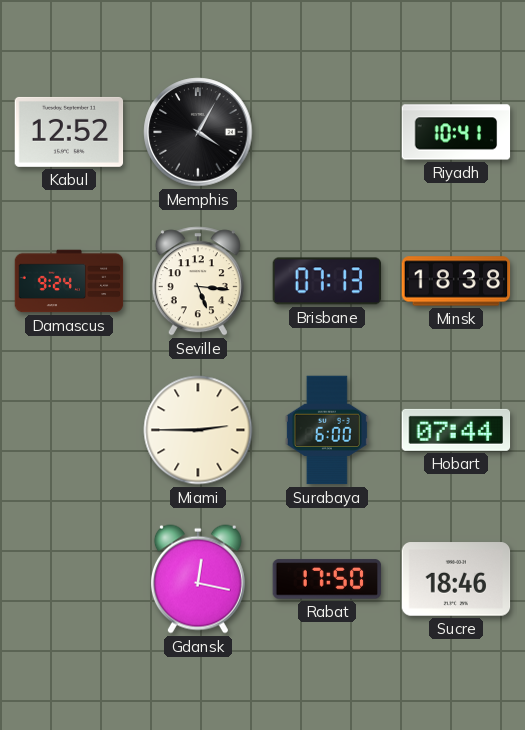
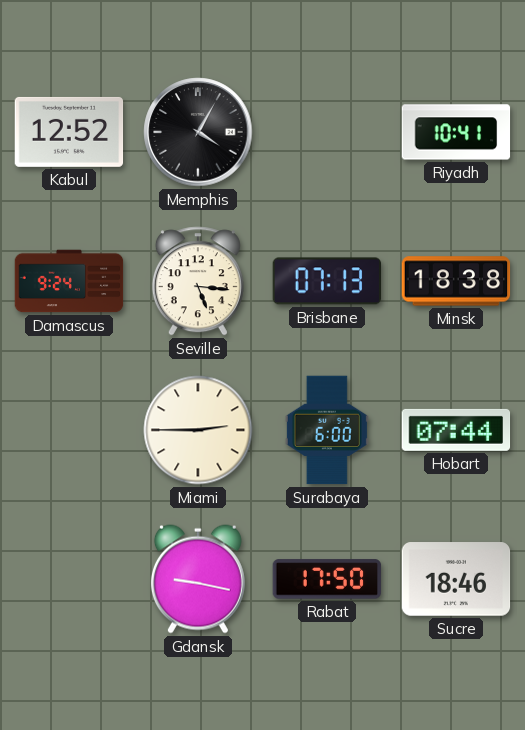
Gdansk: 12:17 -> 9:17
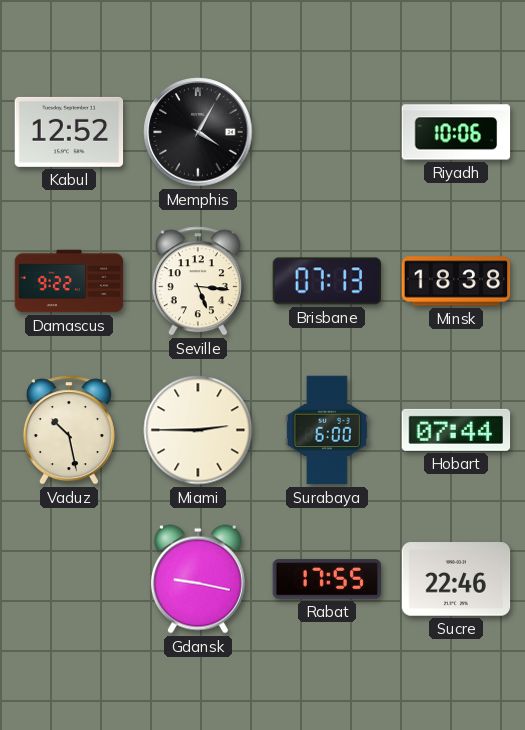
Riyadh: 10:41 -> 10:06
Damascus: 9:24 -> 9:22
Vaduz: none -> 10:28
Rabat: 17:50 -> 17:55
Sucre: 18:46 -> 22:46
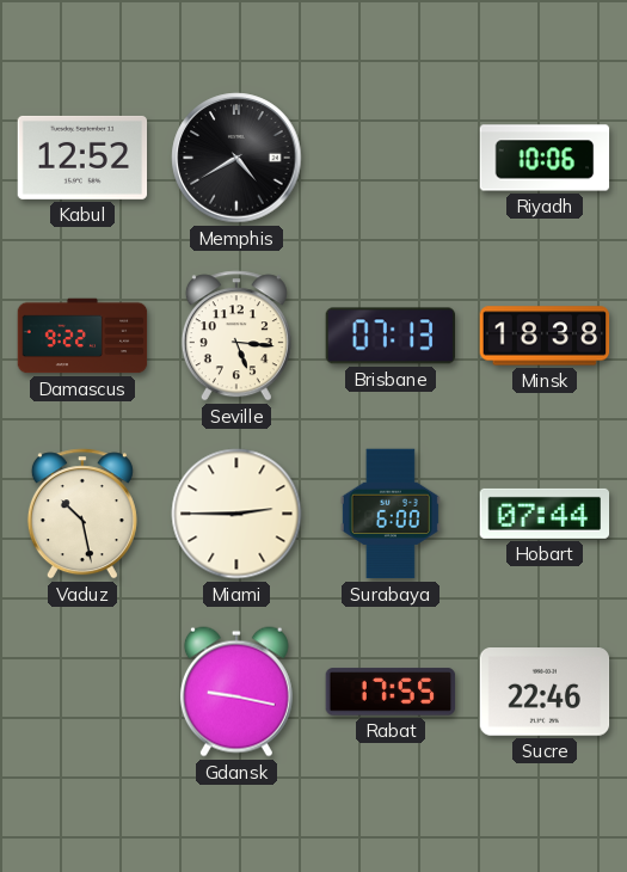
Memphis: 4:05 -> 4:40
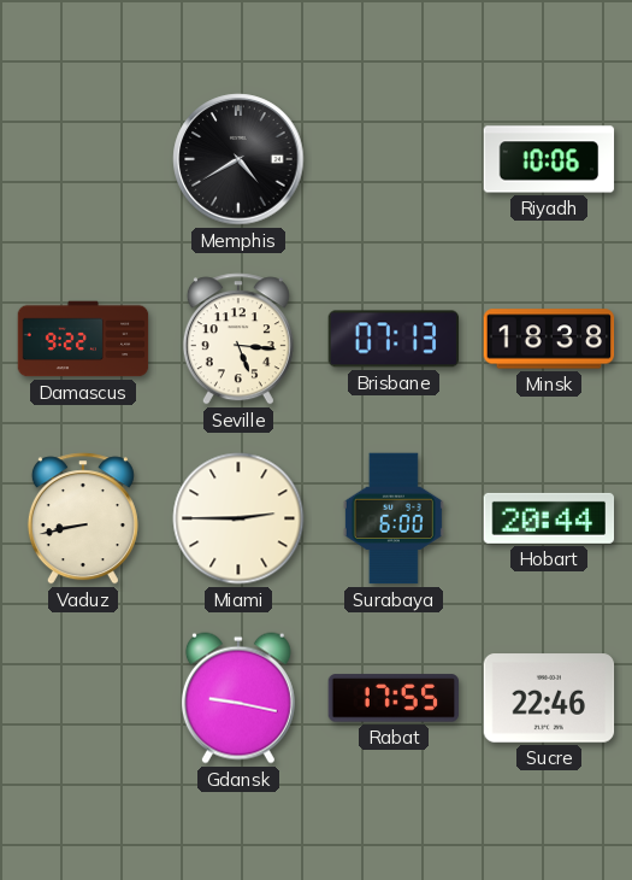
Kabul: 12:52 -> none
Vaduz: 10:28 -> 8:43
Hobart: 07:44 -> 20:44
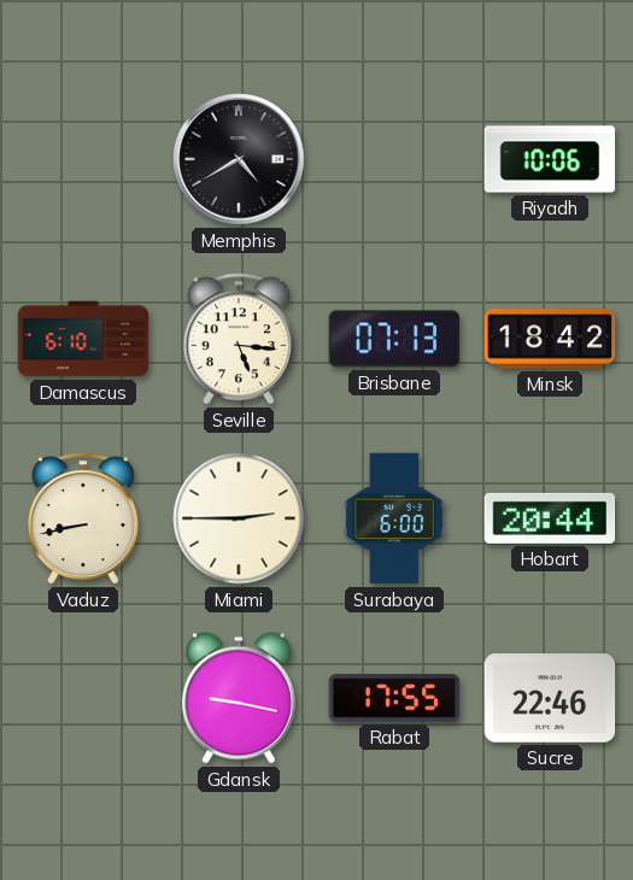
Damascus: 9:22 -> 6:10
Minsk: 18:38 -> 18:42
